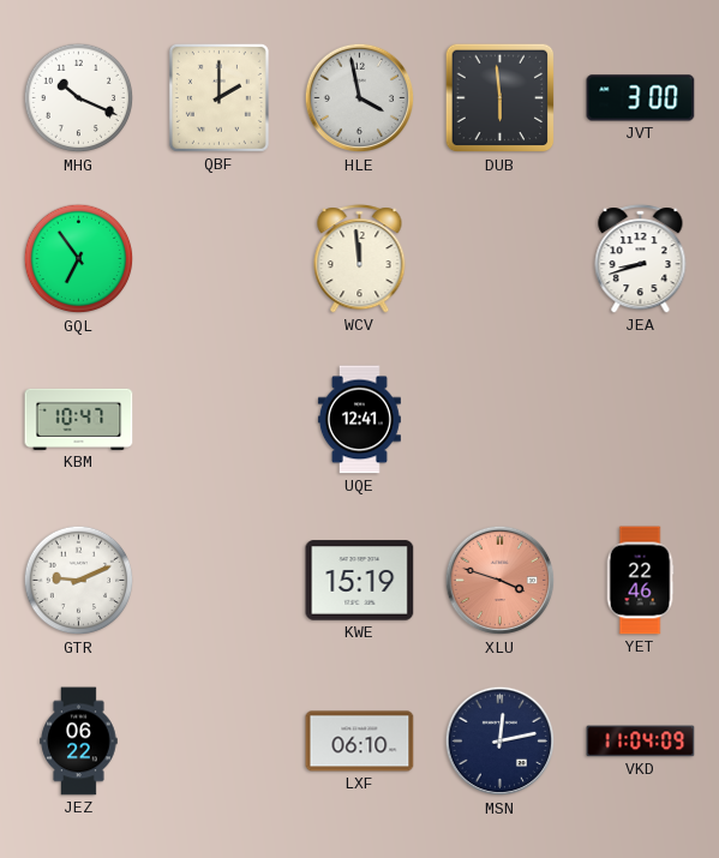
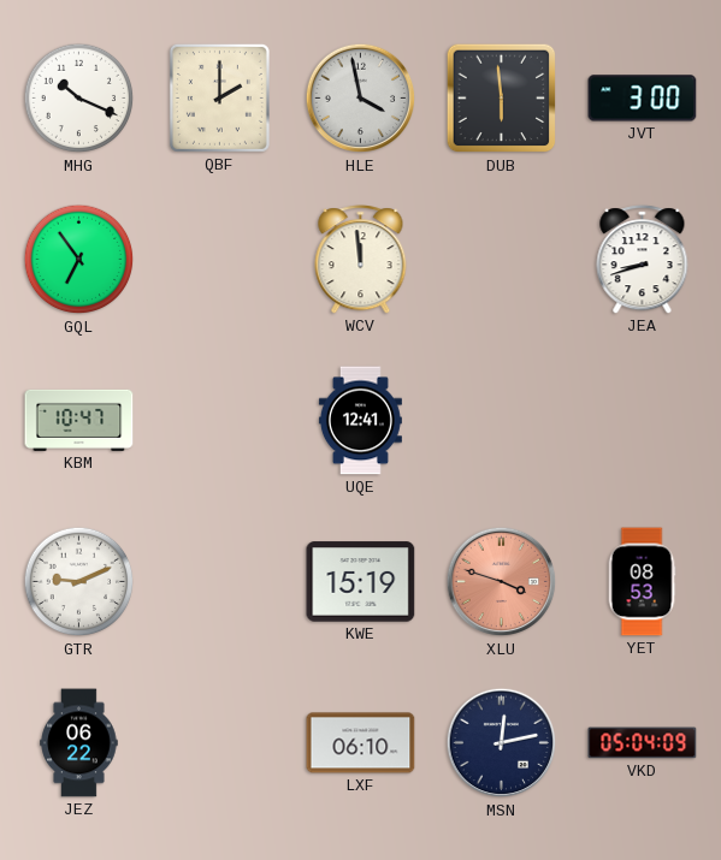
YET: 22:46 -> 08:53
VKD: 11:04 -> 05:04
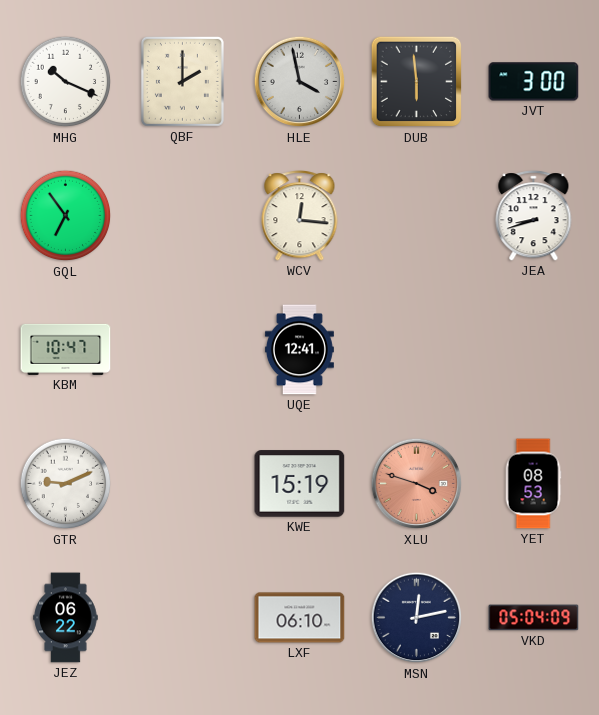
WCV: 11:59 -> 12:16
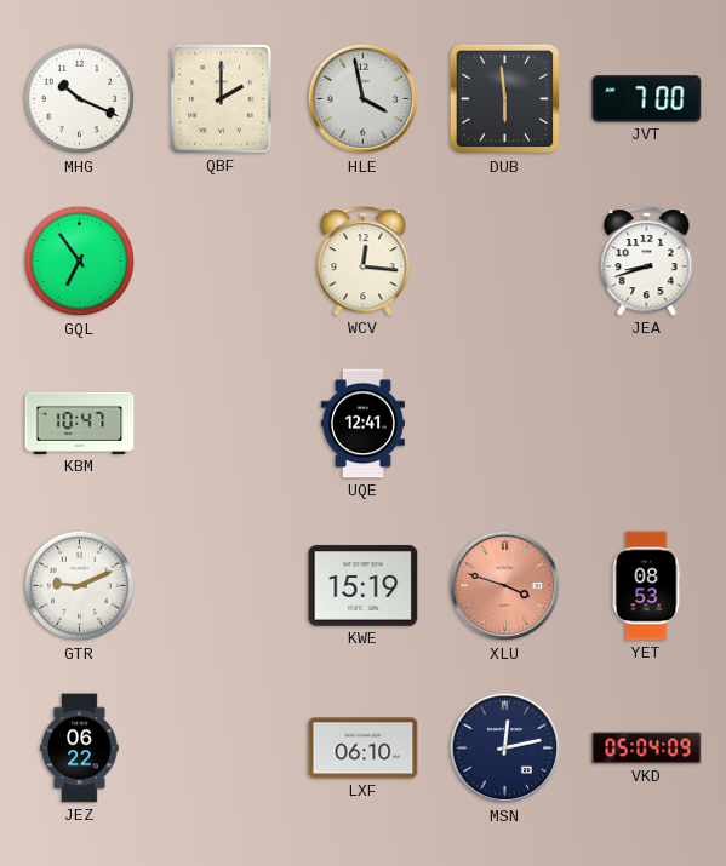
JVT: 3:00 -> 7:00
